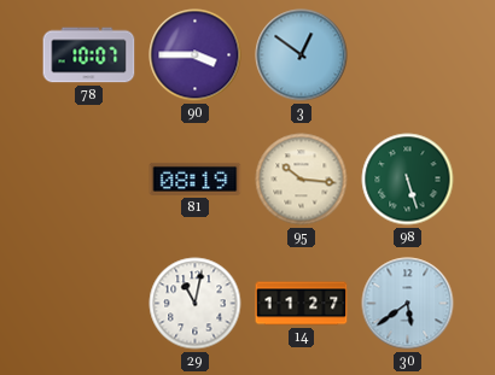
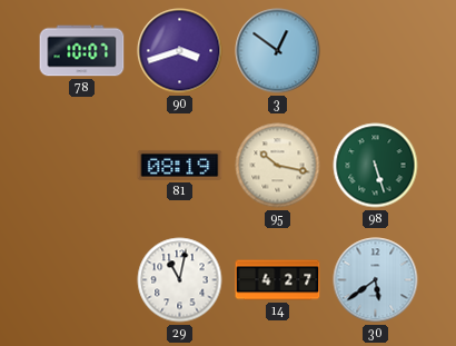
90: 3:45 -> 3:42
95: 10:16 -> 10:17
14: 11:27 -> 4:27
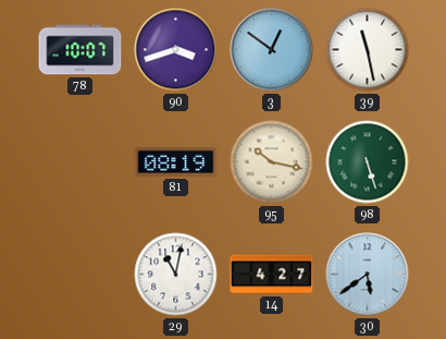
39: none -> 11:28
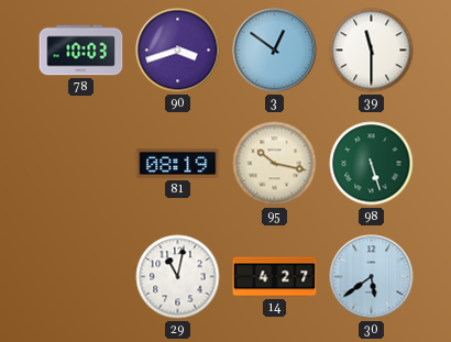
78: 10:07 -> 10:03
39: 11:28 -> 11:30
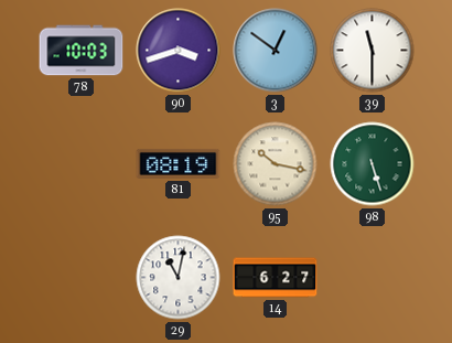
14: 4:27 -> 6:27
30: 5:39 -> none
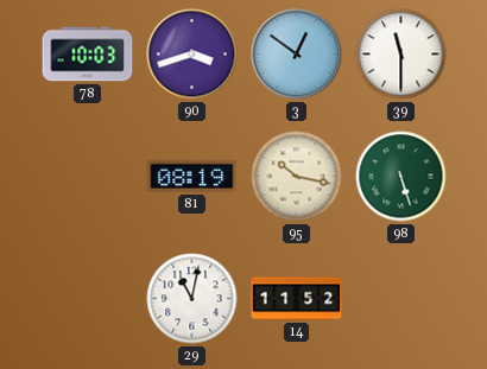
14: 6:27 -> 11:52
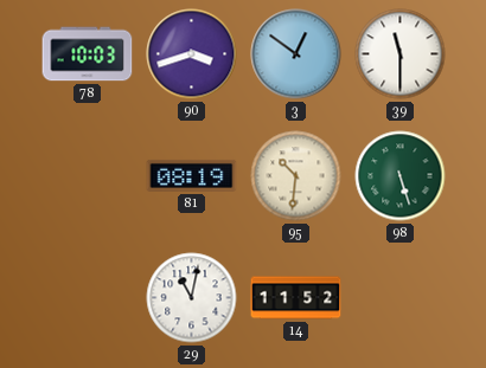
95: 10:17 -> 10:31
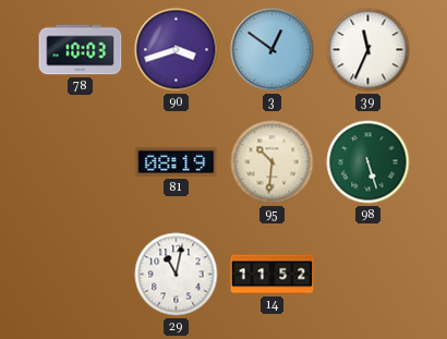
39: 11:30 -> 11:34
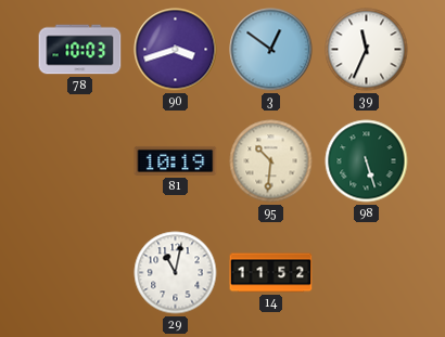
81: 08:19 -> 10:19
